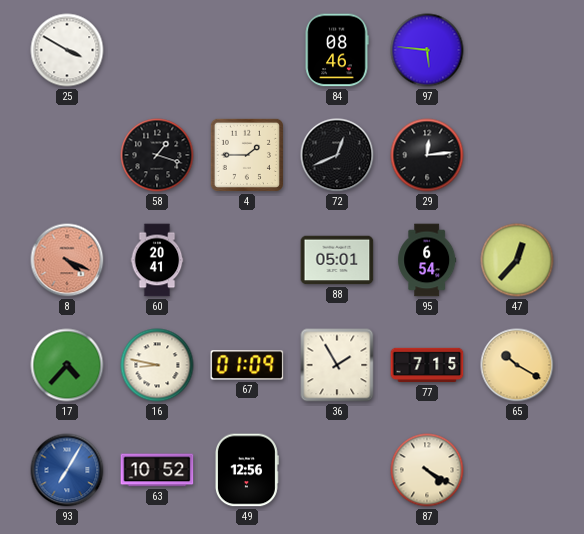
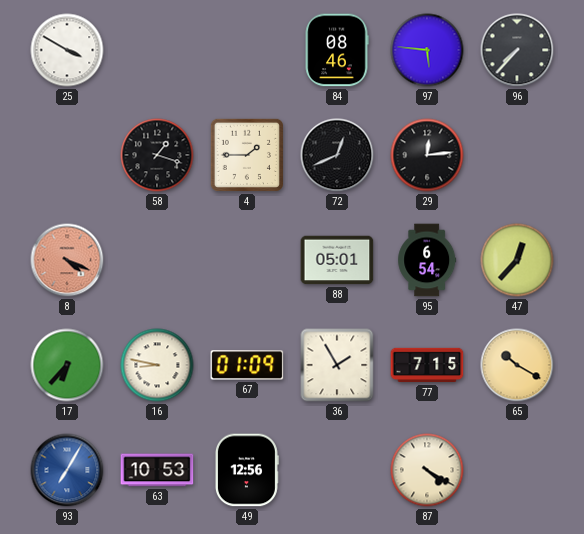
96: none -> 7:37
60: 20:41 -> none
17: 4:37 -> 6:37
63: 10:52 -> 10:53
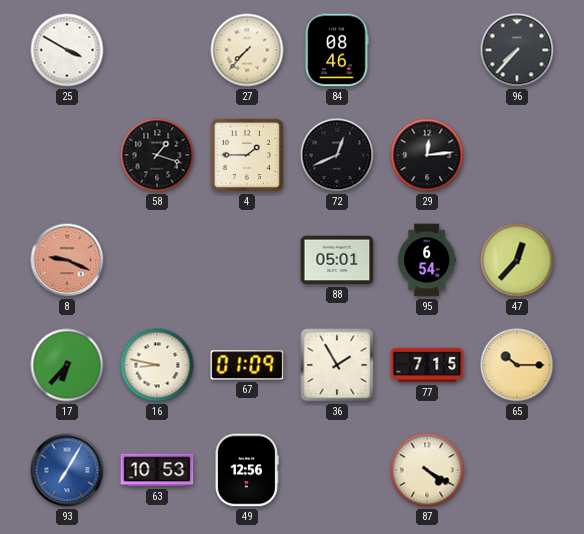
27: none -> 7:37
97: 5:46 -> none
8: 4:19 -> 9:19
65: 10:20 -> 10:15
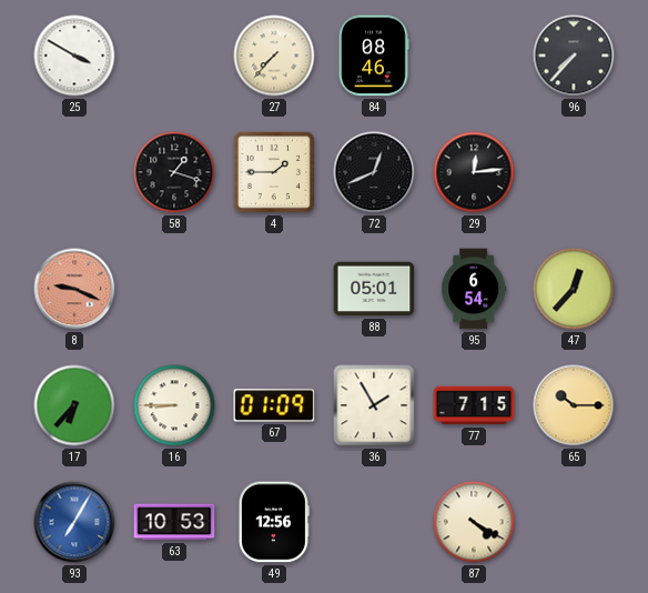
16: 8:47 -> 8:45
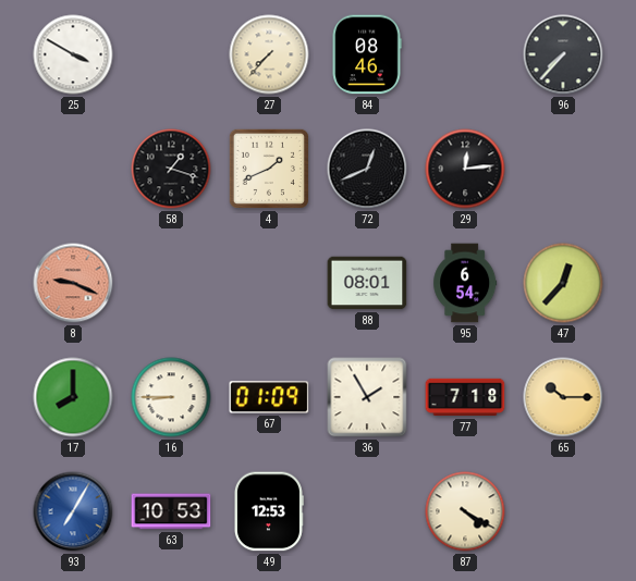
4: 1:45 -> 1:41
88: 05:01 -> 08:01
17: 6:37 -> 8:00
77: 7:15 -> 7:18
49: 12:56 -> 12:53
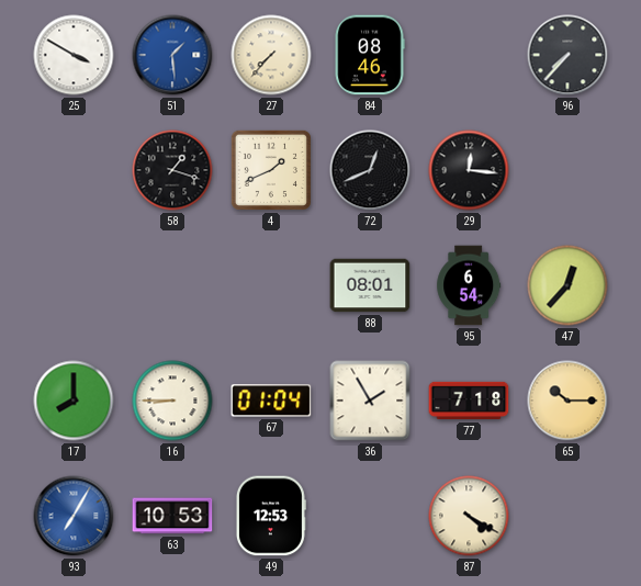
51: none -> 1:29
29: 12:14 -> 12:16
8: 9:19 -> none
67: 01:09 -> 01:04
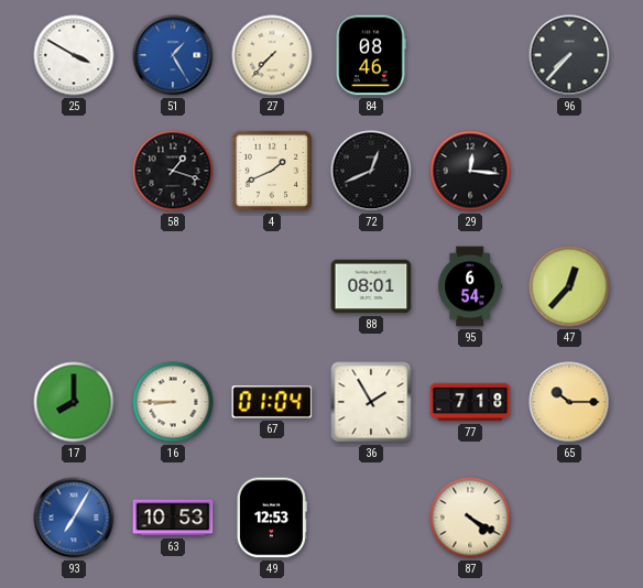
51: 1:29 -> 1:25
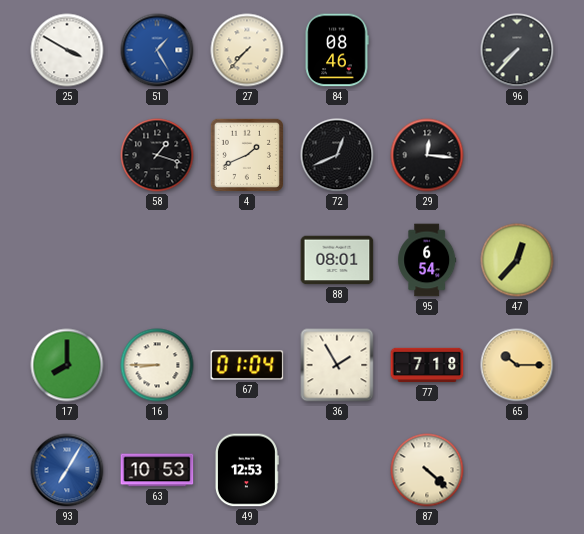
87: 4:20 -> 4:22
